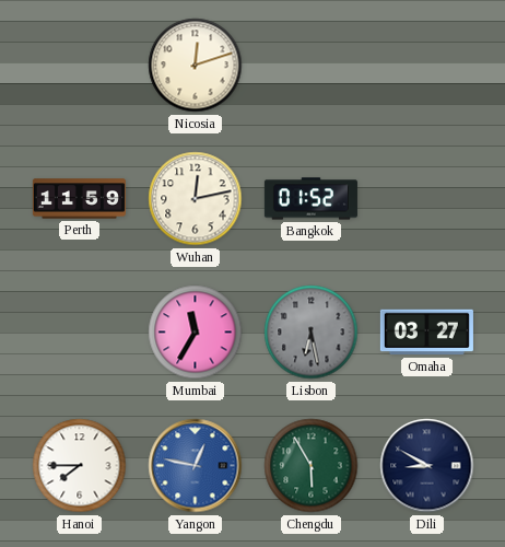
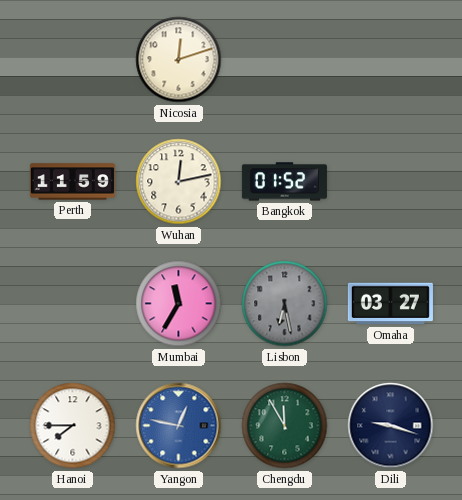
Chengdu: 5:55 -> 11:55
Dili: 8:50 -> 9:18
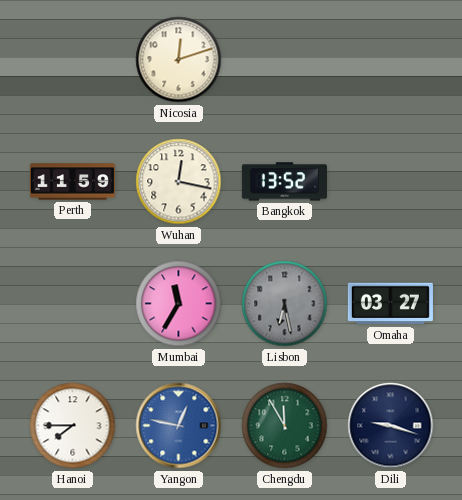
Wuhan: 12:13 -> 12:17
Bangkok: 01:52 -> 13:52
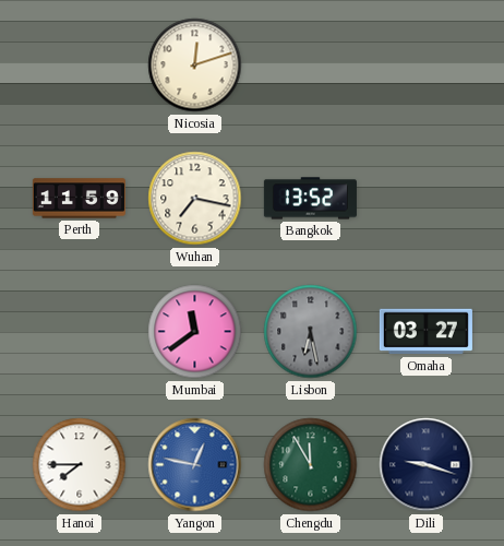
Wuhan: 12:17 -> 7:17
Mumbai: 11:35 -> 11:39
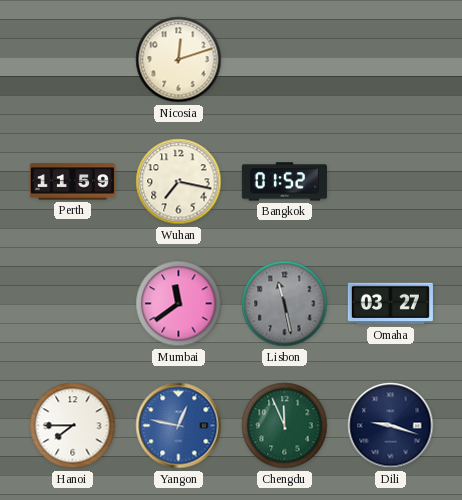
Bangkok: 13:52 -> 01:52
Lisbon: 6:28 -> 11:28
Chengdu: 11:55 -> 11:56
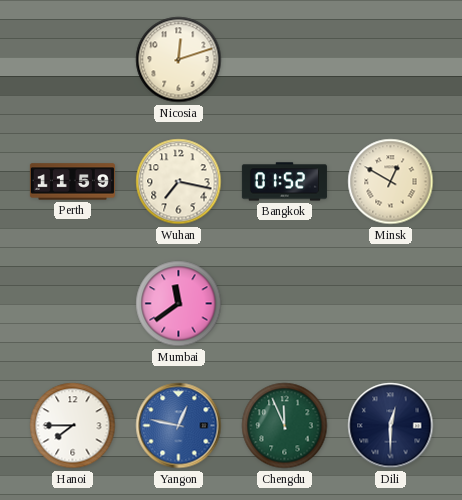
Minsk: none -> 12:50
Lisbon: 11:28 -> none
Omaha: 03:27 -> none
Dili: 9:18 -> 12:30
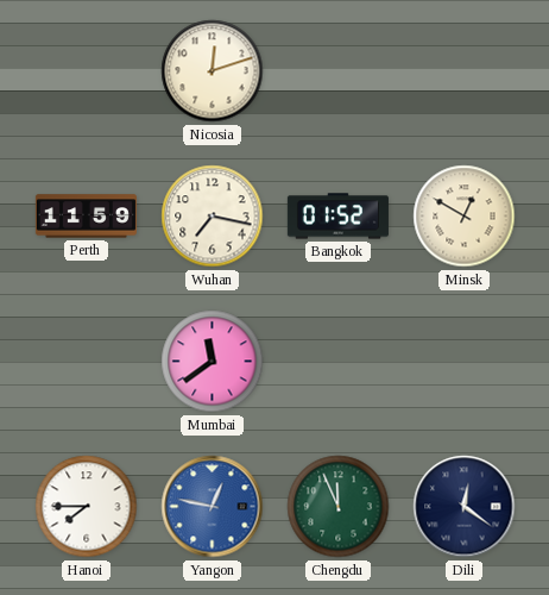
Dili: 12:30 -> 12:21
